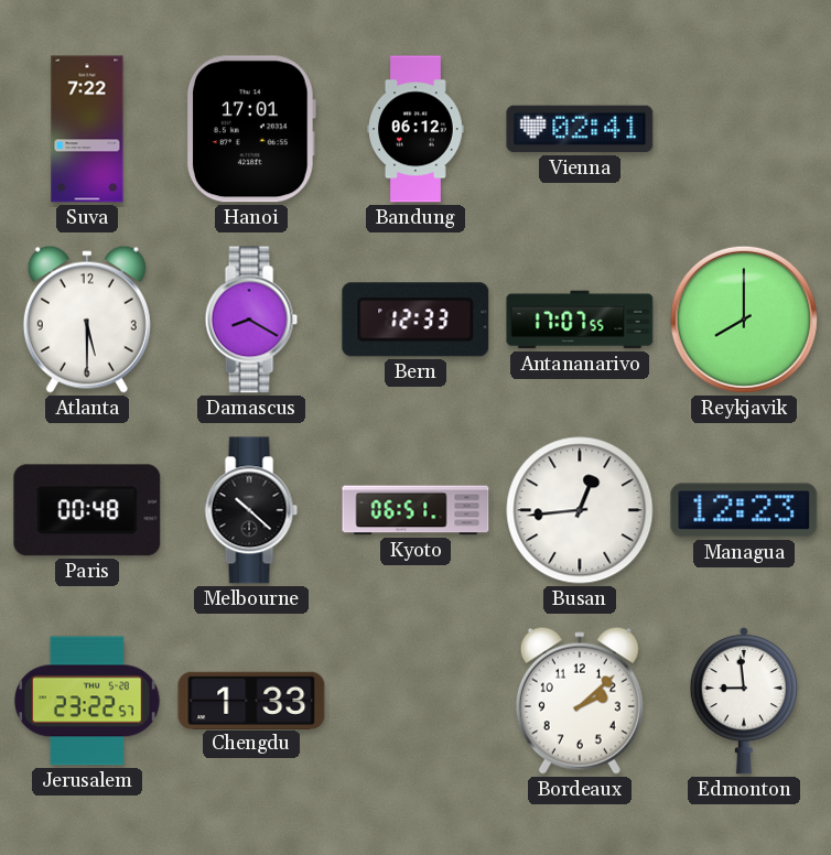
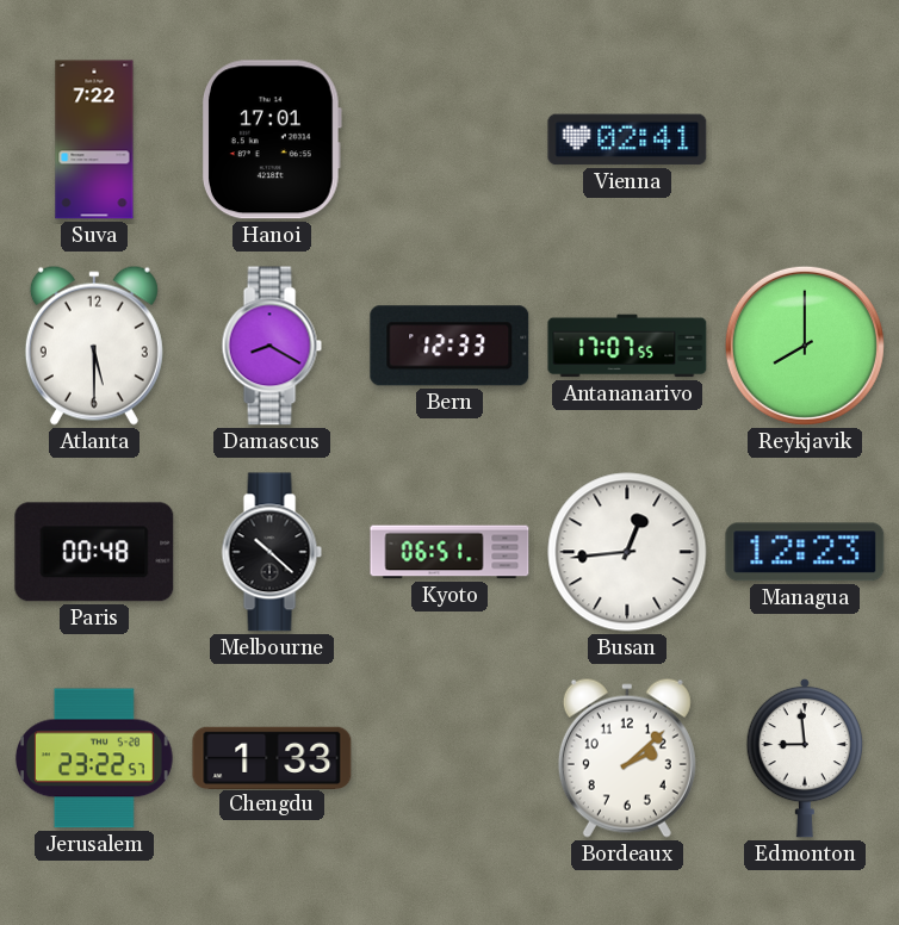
Bandung: 06:12 -> none
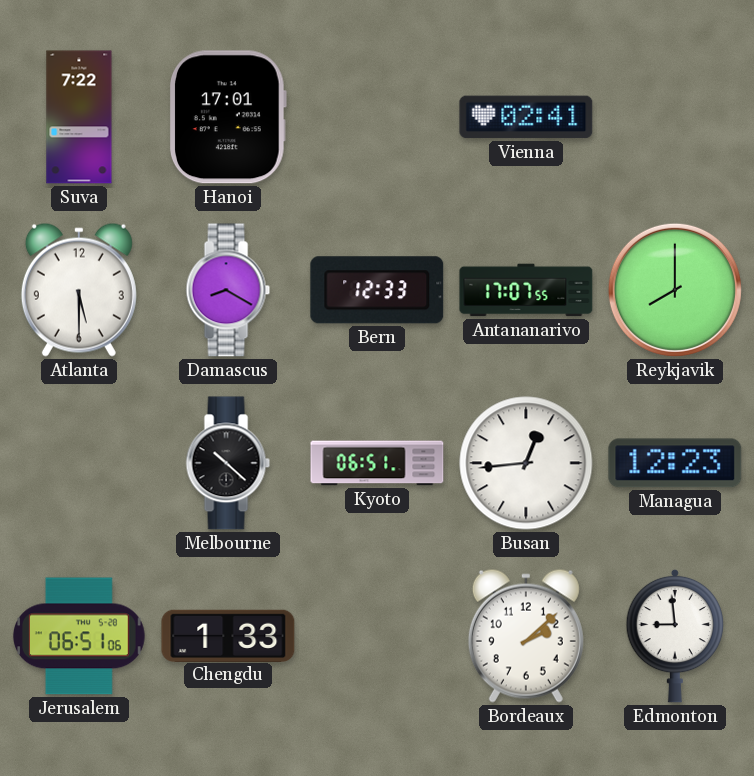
Paris: 00:48 -> none
Jerusalem: 23:22 -> 06:51
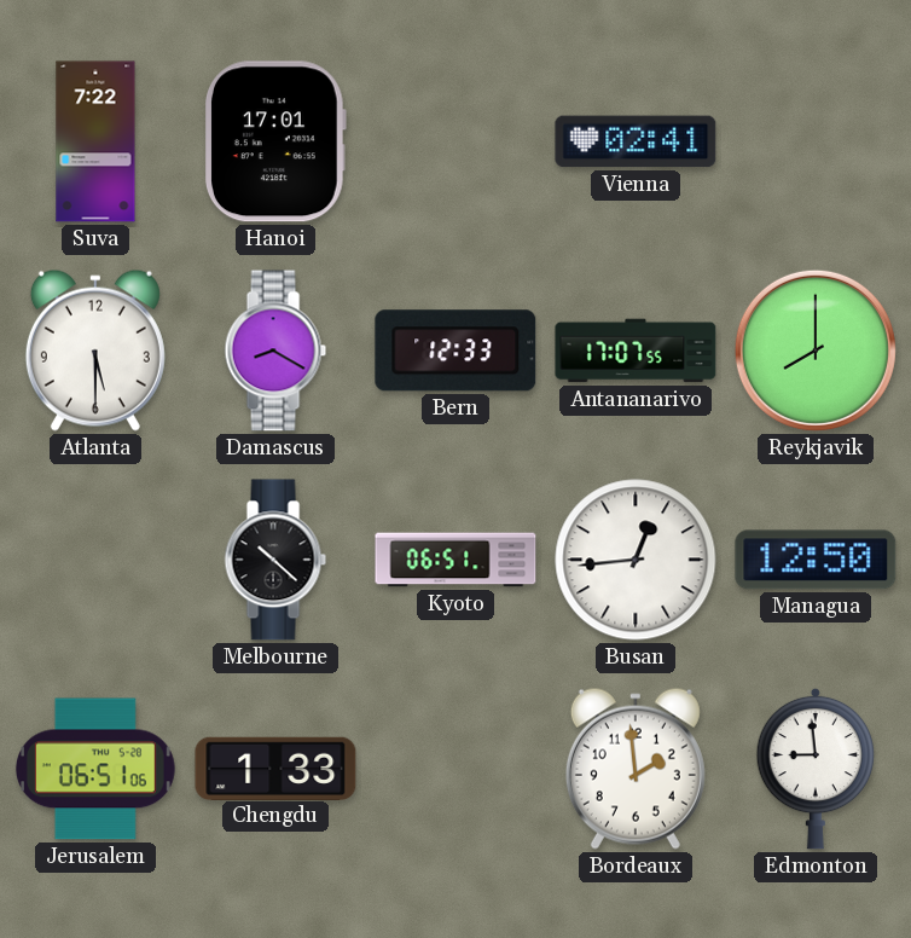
Managua: 12:23 -> 12:50
Bordeaux: 2:08 -> 1:59
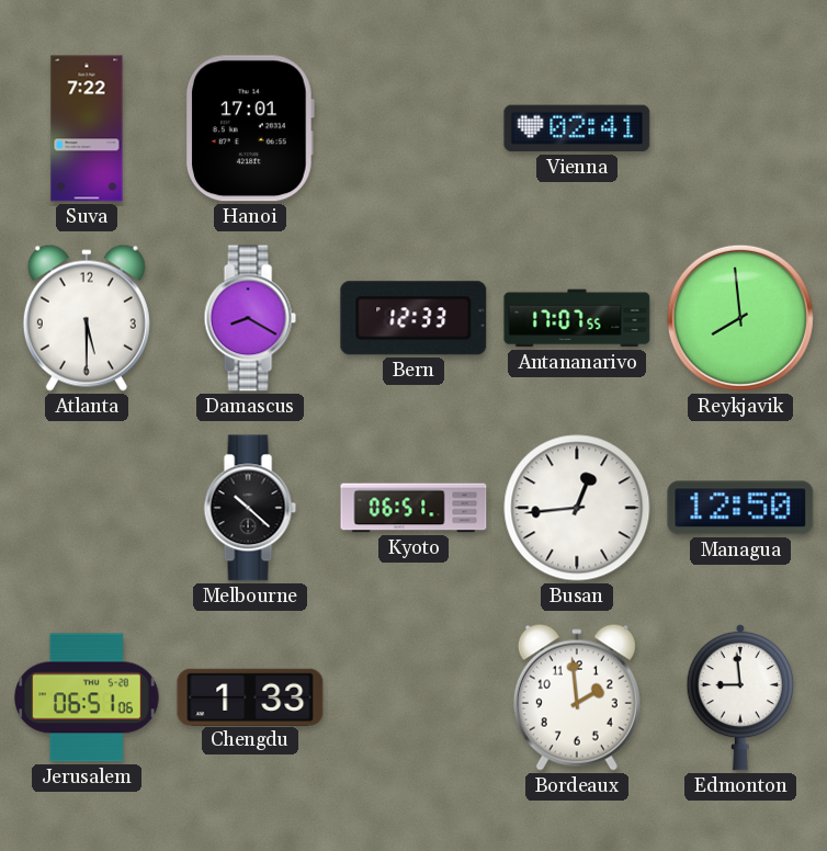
Reykjavik: 8:00 -> 7:59
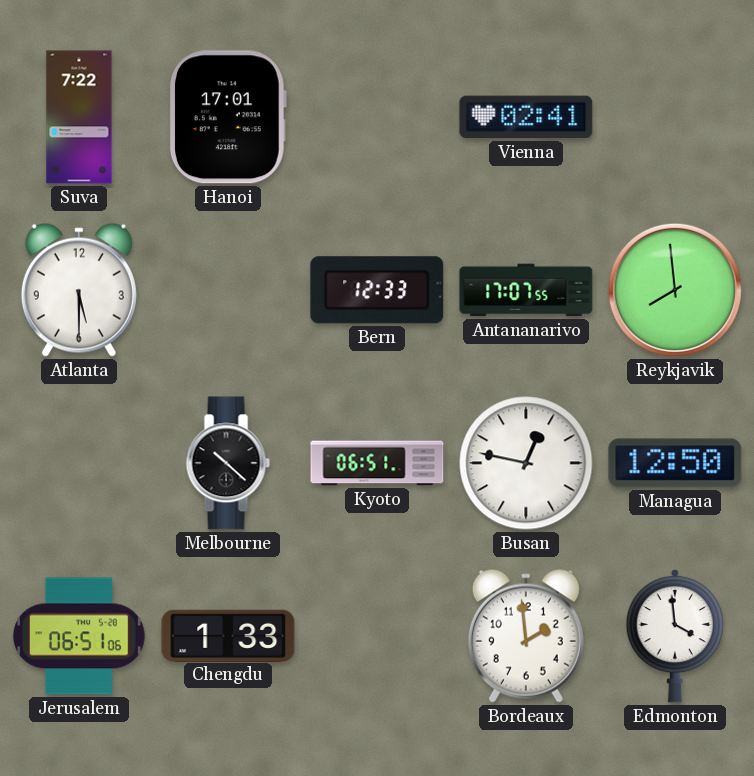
Damascus: 8:20 -> none
Busan: 12:44 -> 12:47
Edmonton: 8:59 -> 3:59
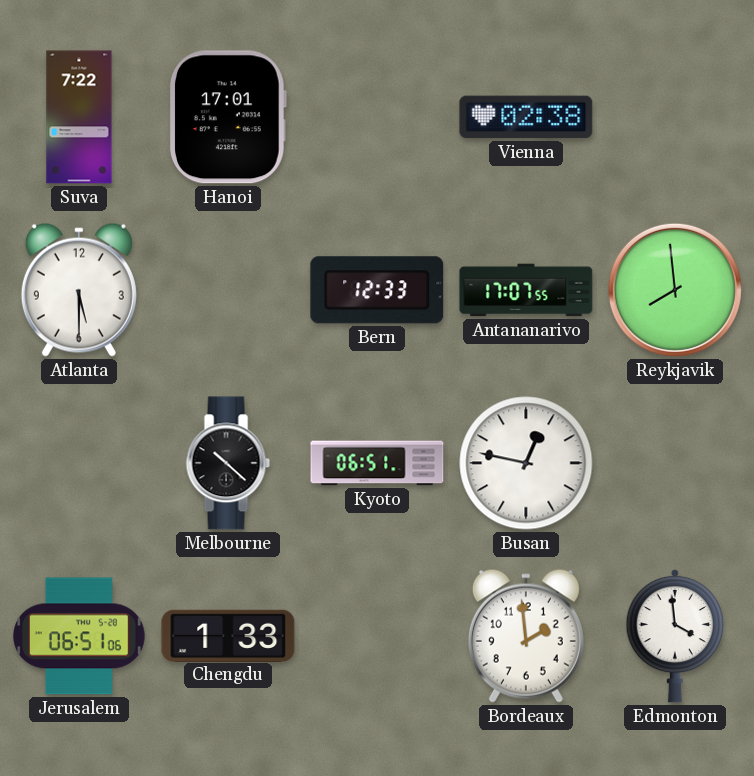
Vienna: 02:41 -> 02:38
Managua: 12:50 -> none
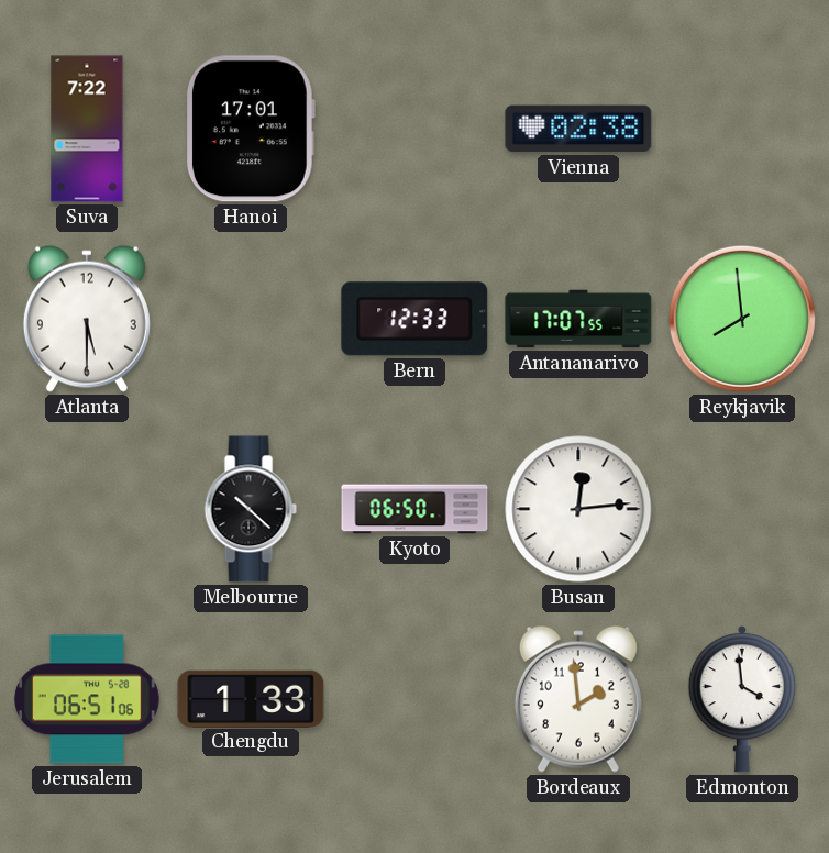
Kyoto: 06:51 -> 06:50
Busan: 12:47 -> 12:14
